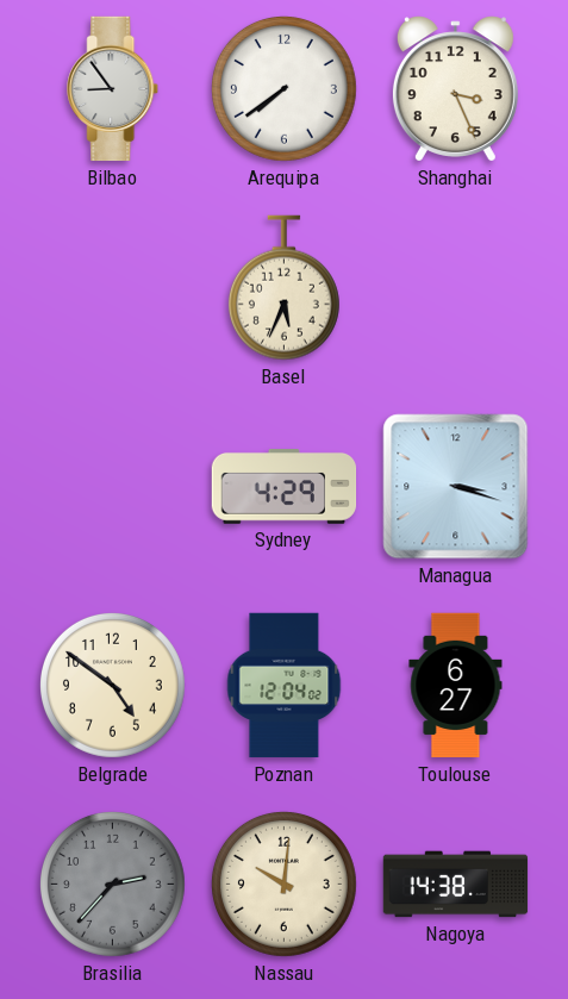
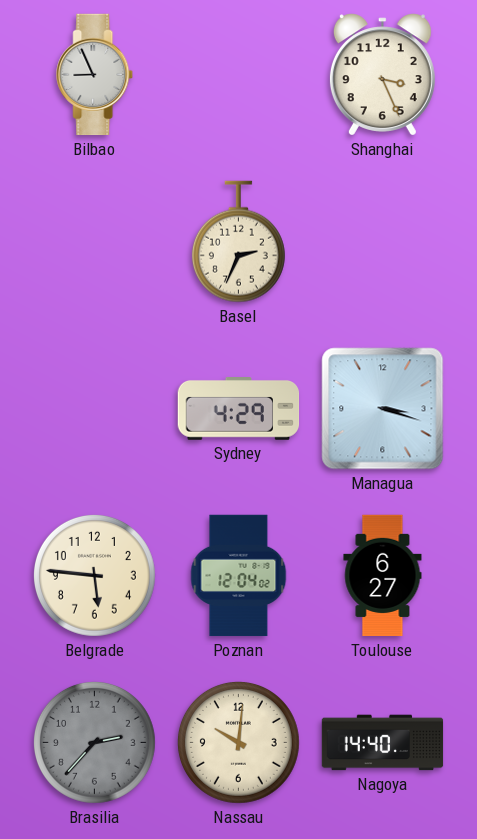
Bilbao: 8:54 -> 8:56
Arequipa: 7:39 -> none
Basel: 5:34 -> 2:34
Belgrade: 4:51 -> 5:46
Nagoya: 14:38 -> 14:40
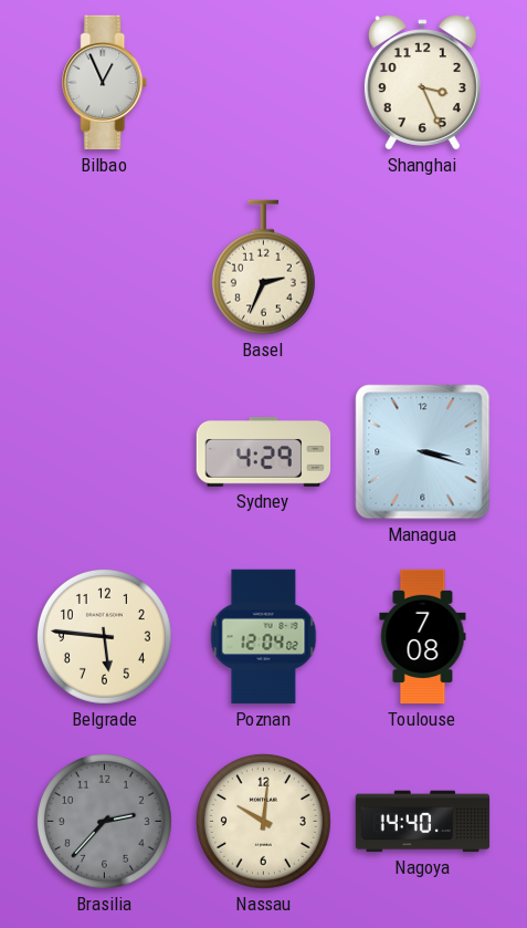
Bilbao: 8:56 -> 12:56
Toulouse: 6:27 -> 7:08
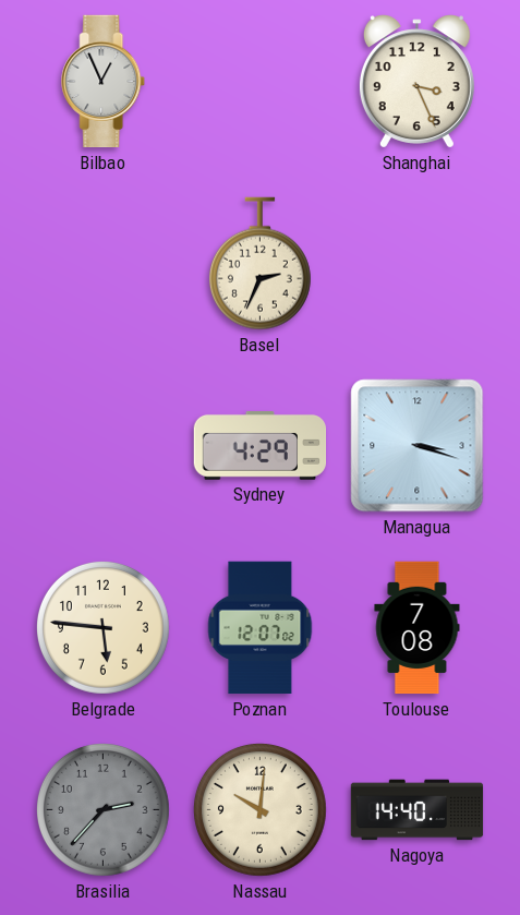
Poznan: 12:04 -> 12:07
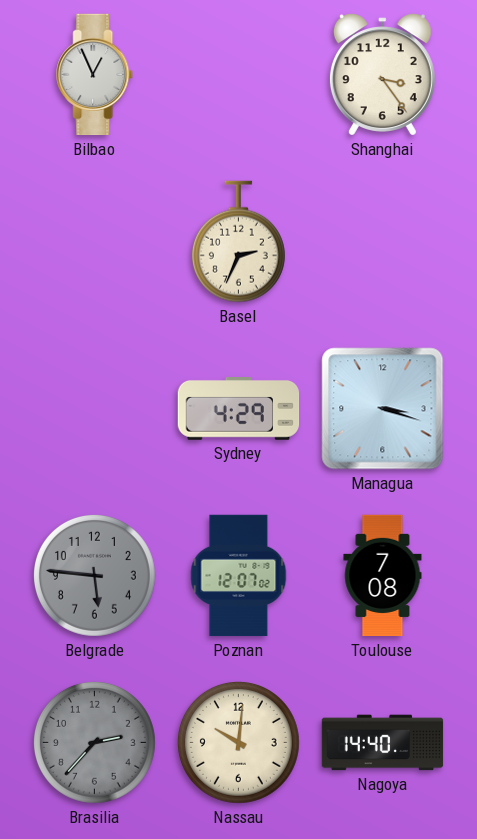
Shanghai: 3:26 -> 3:24
Belgrade dial: cream -> grey
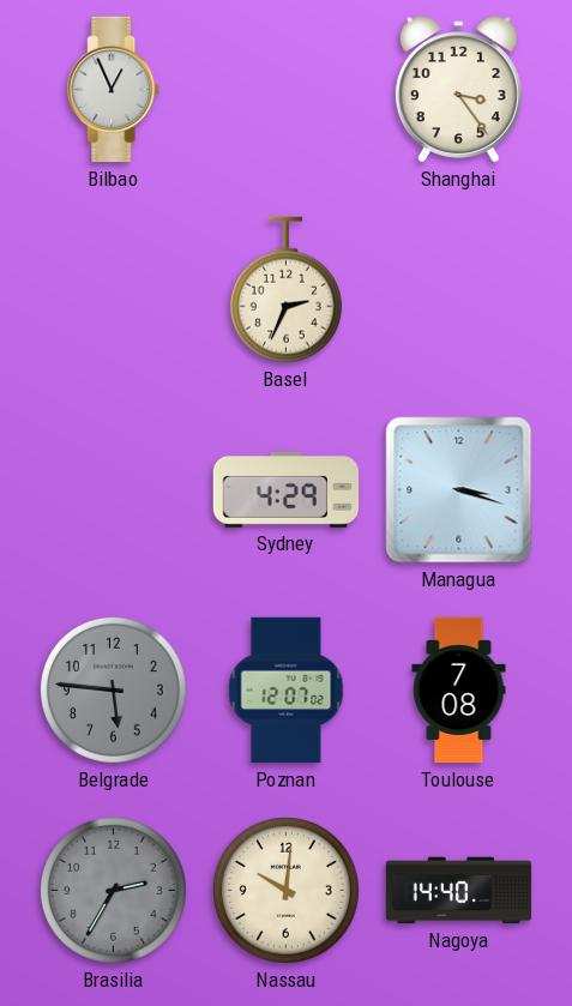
Brasilia: 2:37 -> 2:35
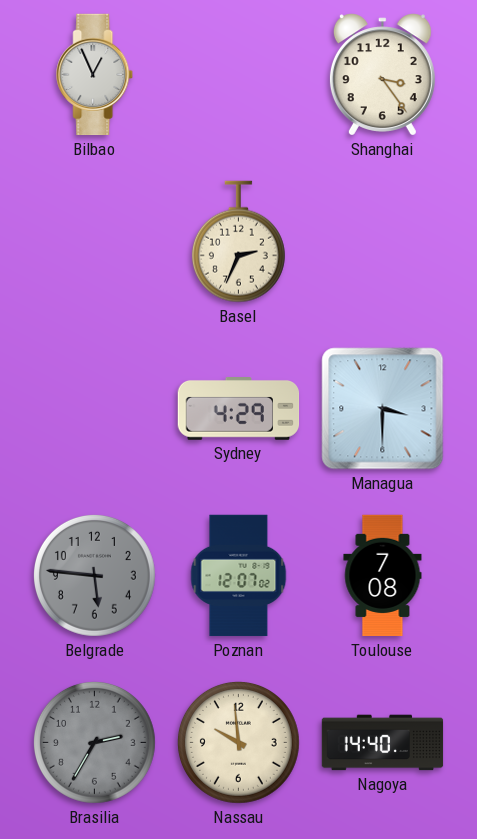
Managua: 3:18 -> 3:30
Nassau: 10:01 -> 9:59
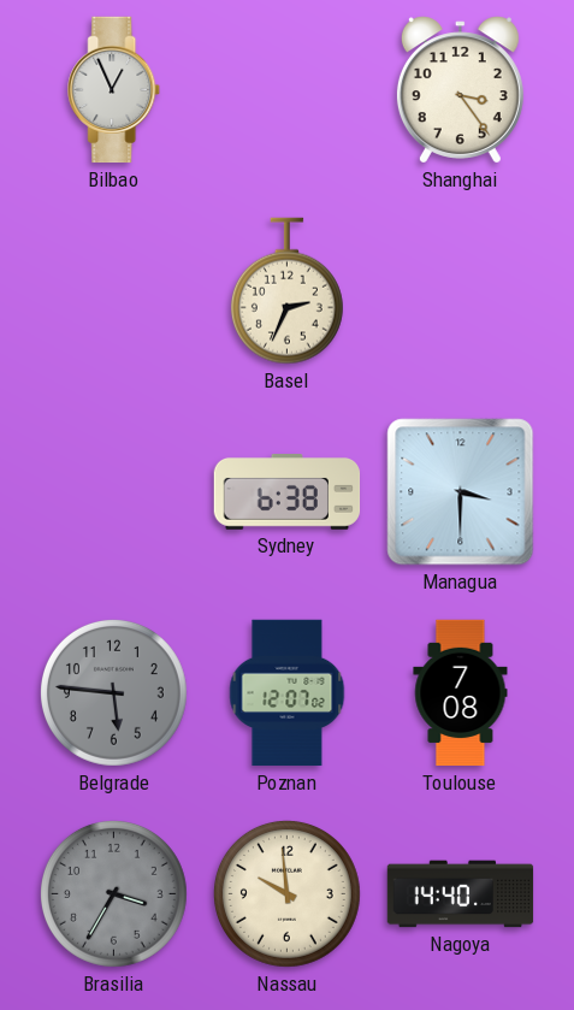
Sydney: 4:29 -> 6:38
Brasilia: 2:35 -> 3:35
